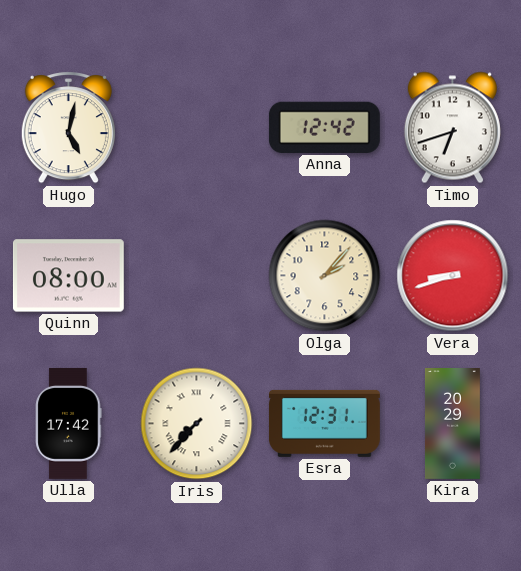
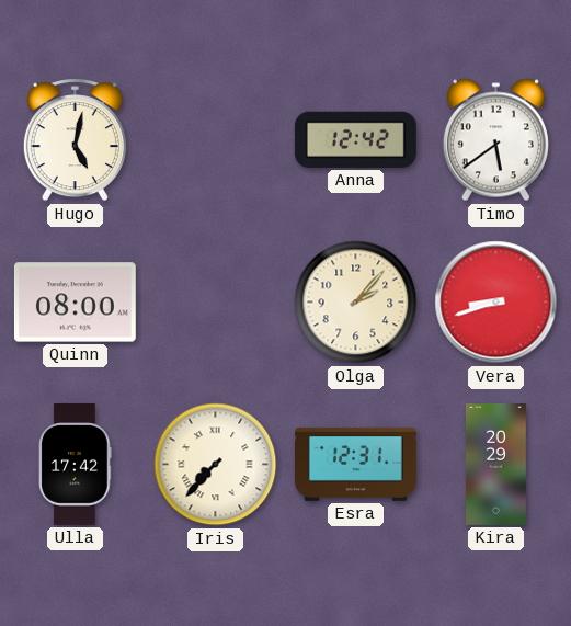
Timo: 6:42 -> 5:39
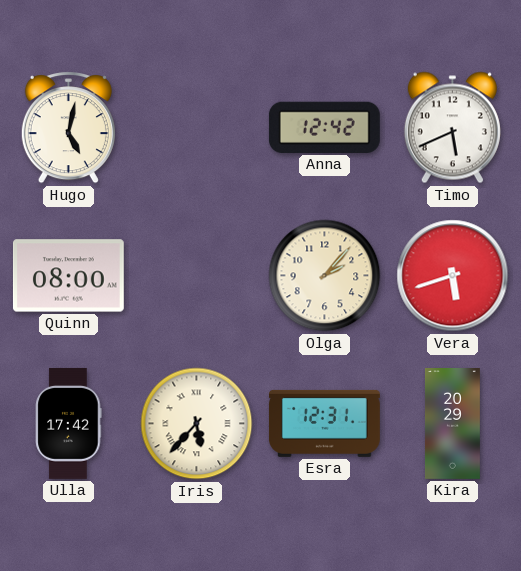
Timo: 5:39 -> 5:41
Vera: 8:42 -> 5:42
Iris: 7:37 -> 5:37
